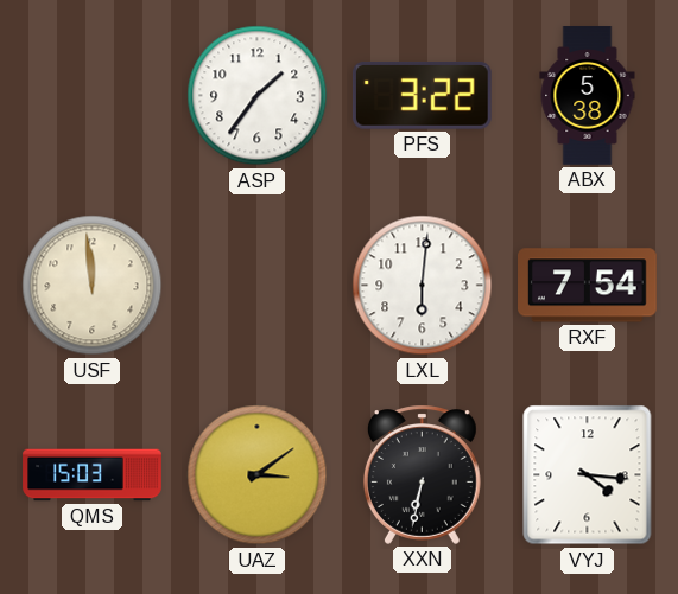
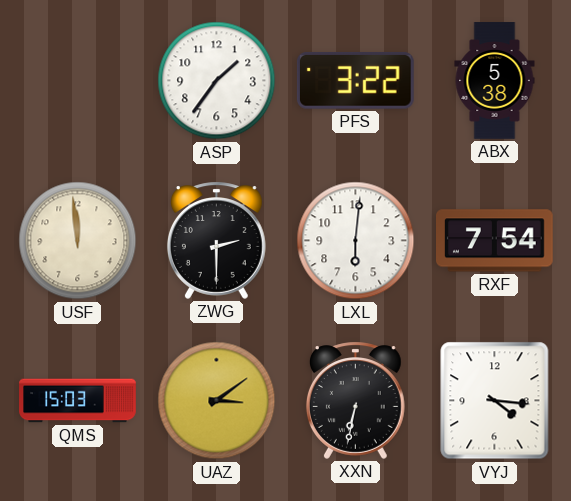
ZWG: none -> 2:30
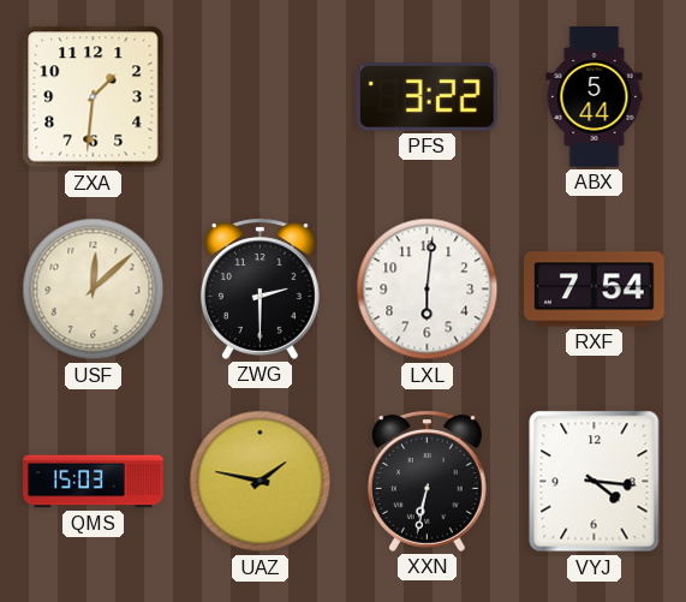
ZXA: none -> 1:31
ASP: 1:36 -> none
ABX: 5:38 -> 5:44
USF: 11:59 -> 12:08
UAZ: 3:09 -> 1:47
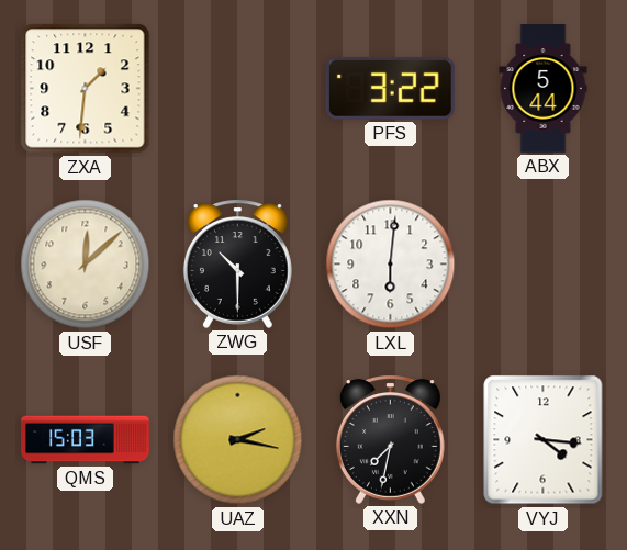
ZWG: 2:30 -> 10:30
RXF: 7:54 -> none
UAZ: 1:47 -> 2:17
XXN: 6:32 -> 7:32
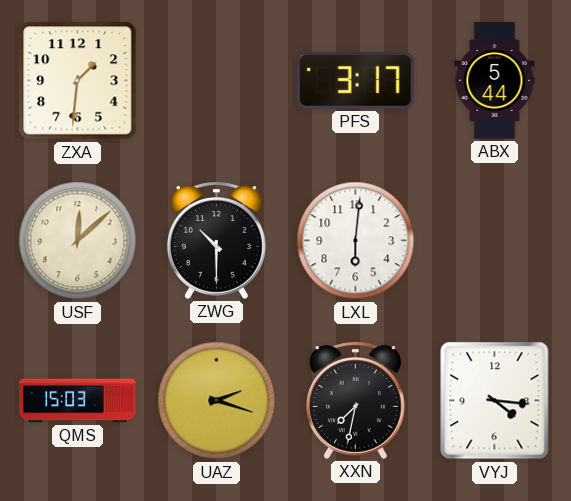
PFS: 3:22 -> 3:17
UAZ: 2:17 -> 2:18
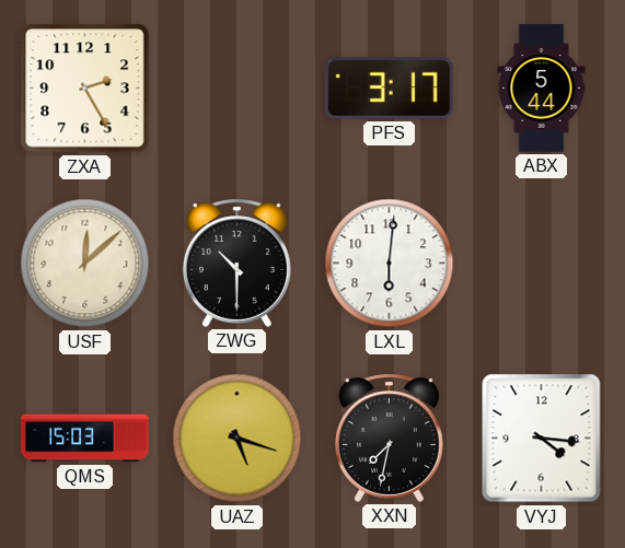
ZXA: 1:31 -> 2:25
UAZ: 2:18 -> 5:18
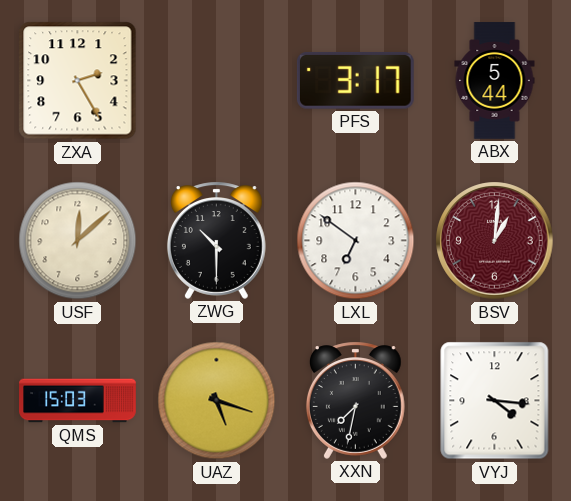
LXL: 6:01 -> 6:51
BSV: none -> 1:01
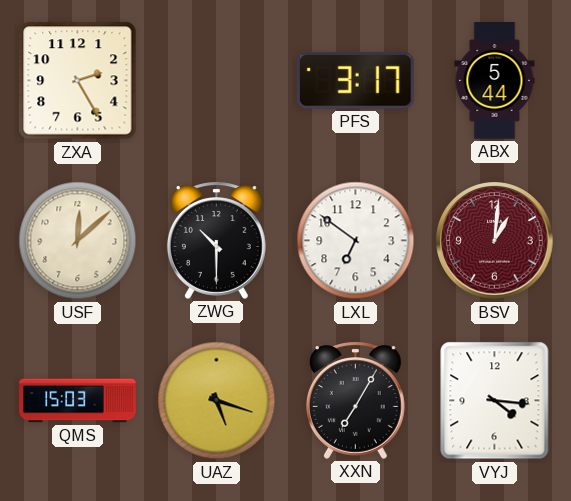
XXN: 7:32 -> 7:05
